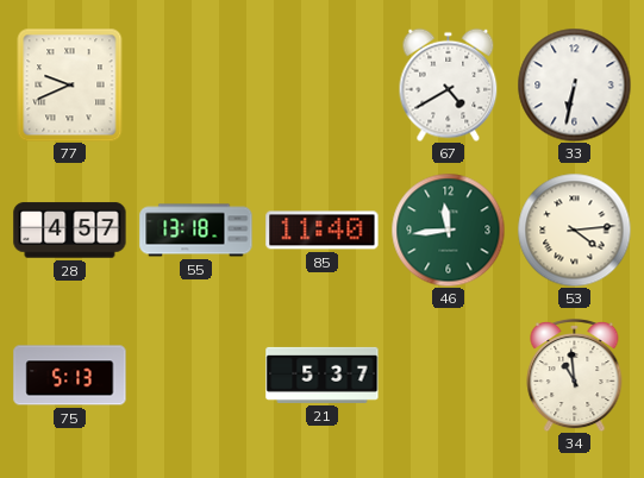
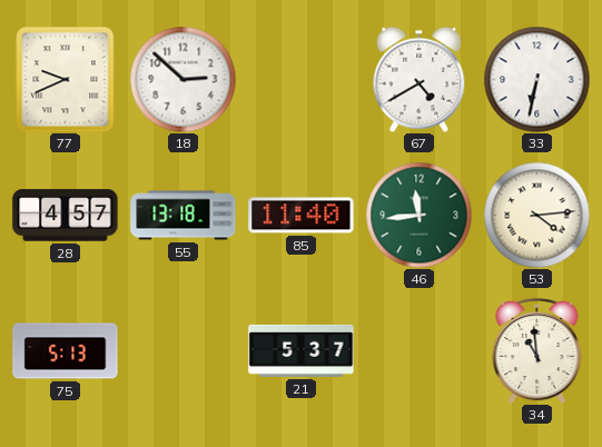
18: none -> 2:52
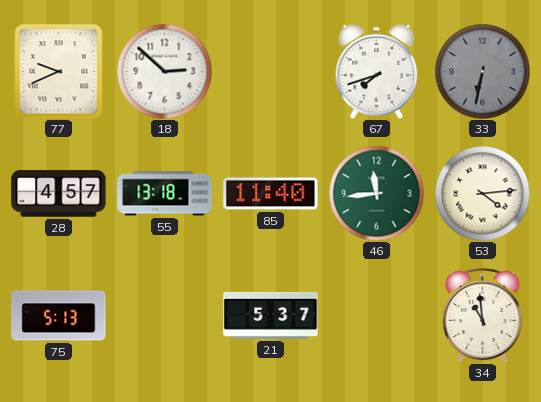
67: 4:40 -> 7:42
33 dial: white -> grey
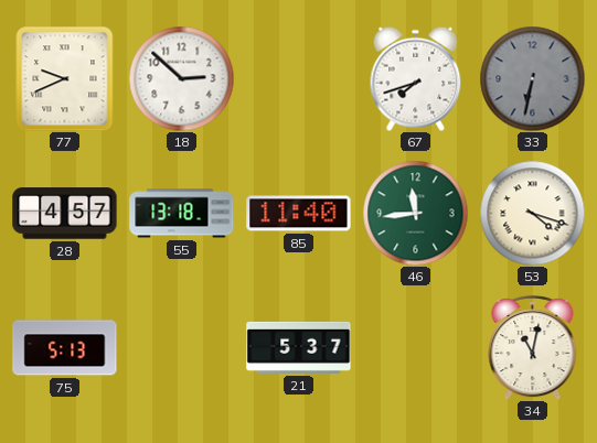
53: 4:14 -> 4:18
34: 10:59 -> 11:02
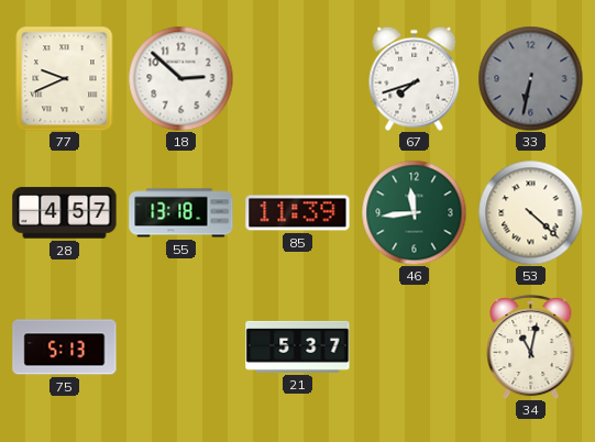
85: 11:40 -> 11:39
53: 4:18 -> 4:22
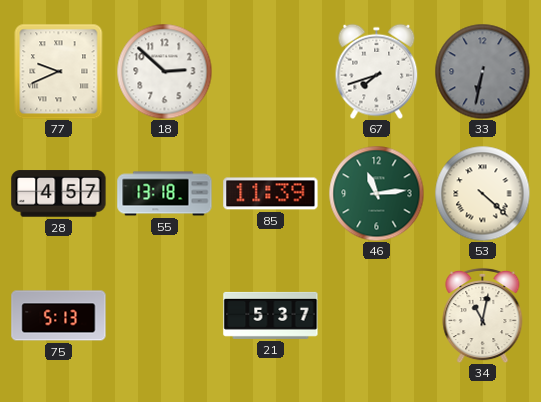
46: 11:44 -> 11:14
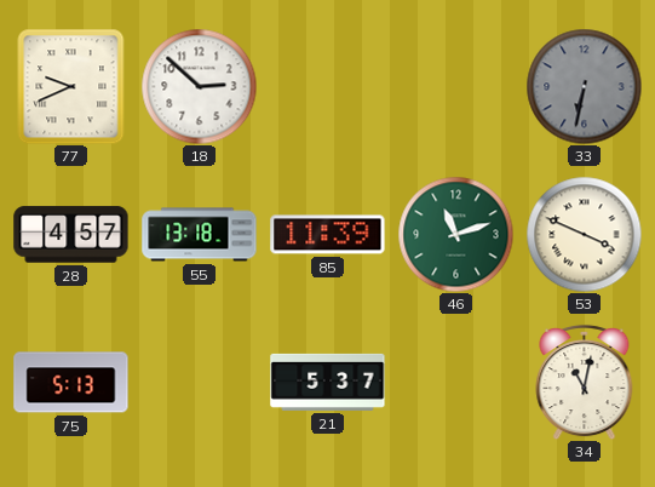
67: 7:42 -> none
46: 11:14 -> 11:12
53: 4:22 -> 3:49
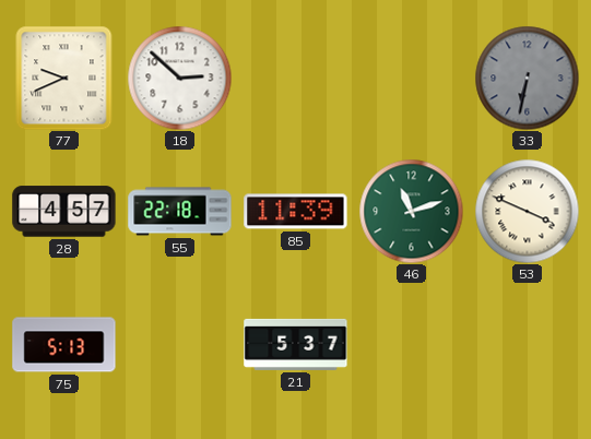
55: 13:18 -> 22:18
34: 11:02 -> none
